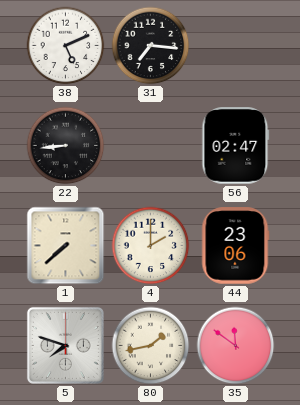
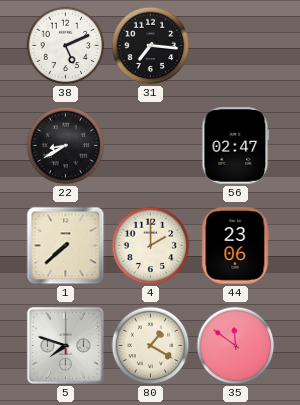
22: 8:44 -> 8:40
80: 1:43 -> 1:20
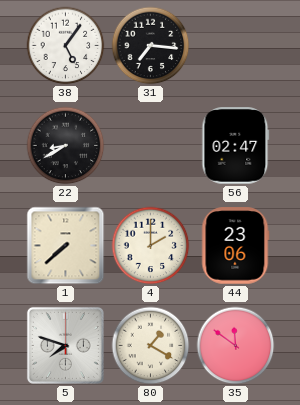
38: 5:11 -> 5:06
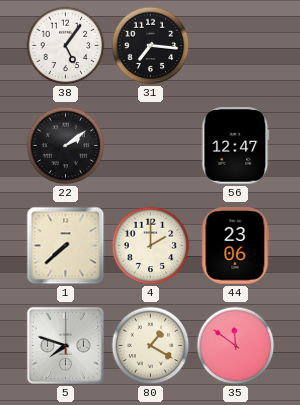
22: 8:40 -> 2:09
56: 02:47 -> 12:47
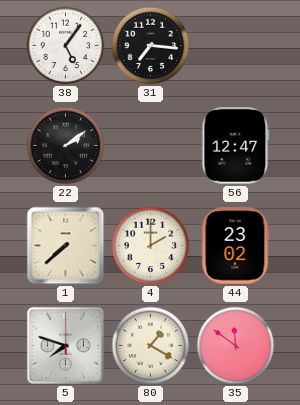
44: 23:06 -> 23:02
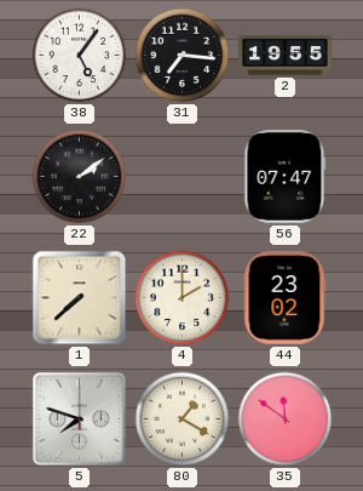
2: none -> 19:55
56: 12:47 -> 07:47
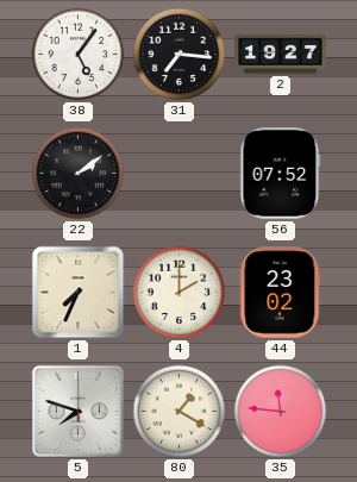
2: 19:55 -> 19:27
56: 07:47 -> 07:52
1: 7:38 -> 7:34
35: 11:51 -> 11:46
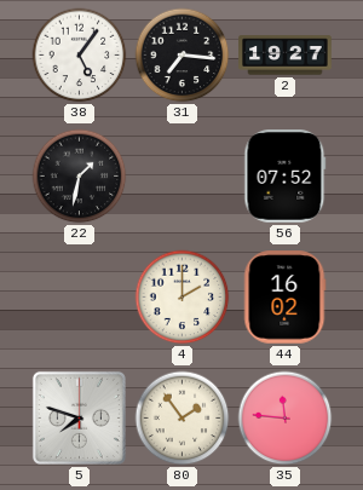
22: 2:09 -> 1:32
1: 7:34 -> none
44: 23:02 -> 16:02
80: 1:20 -> 1:54
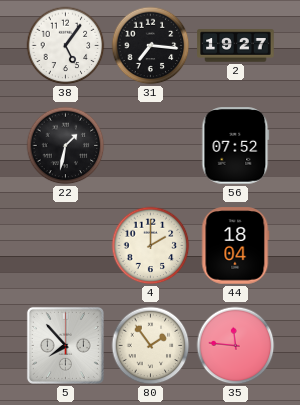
44: 16:02 -> 18:04
5: 7:48 -> 7:53
